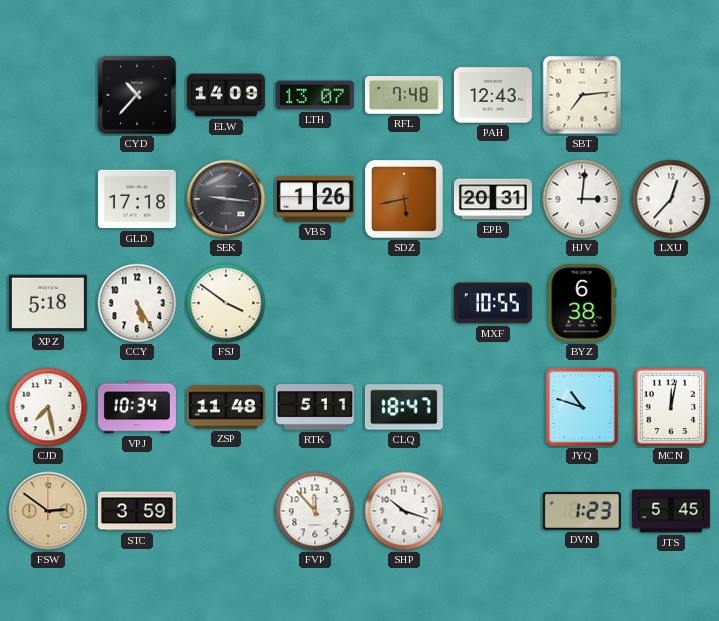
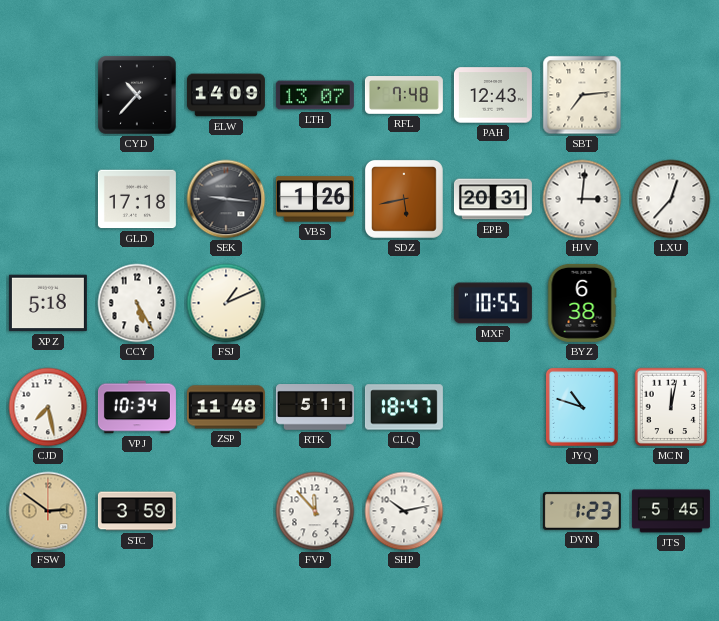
FSJ: 3:51 -> 1:11
SHP: 10:18 -> 10:13
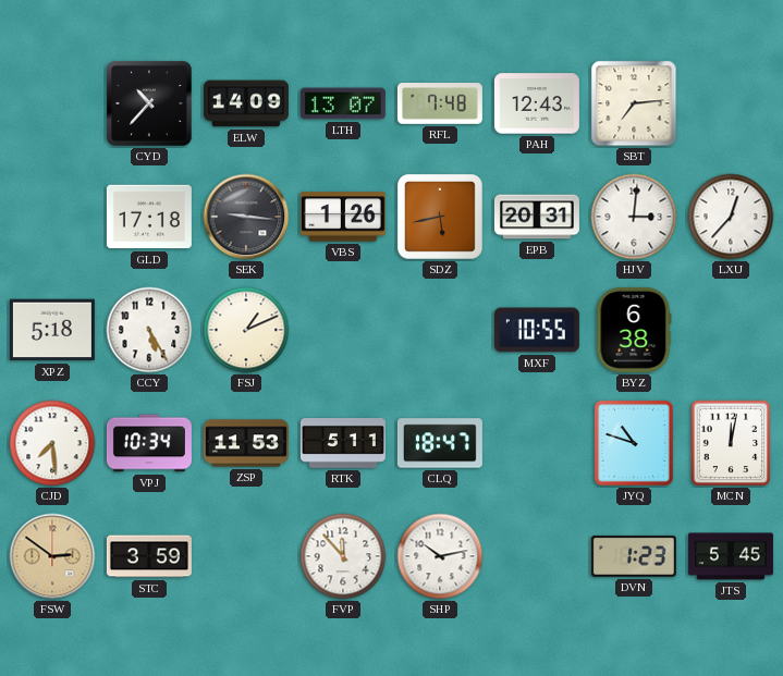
CJD: 7:28 -> 7:29
ZSP: 11:48 -> 11:53
